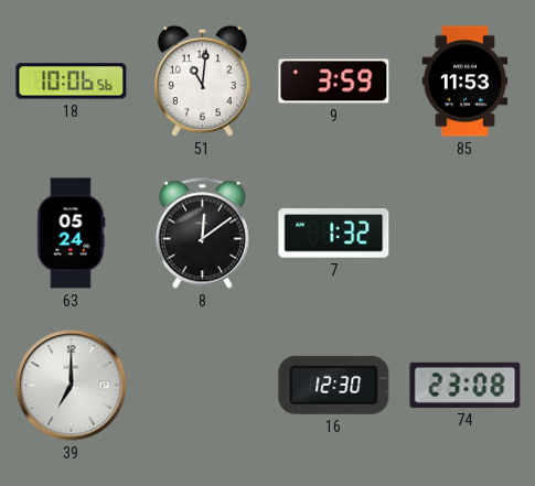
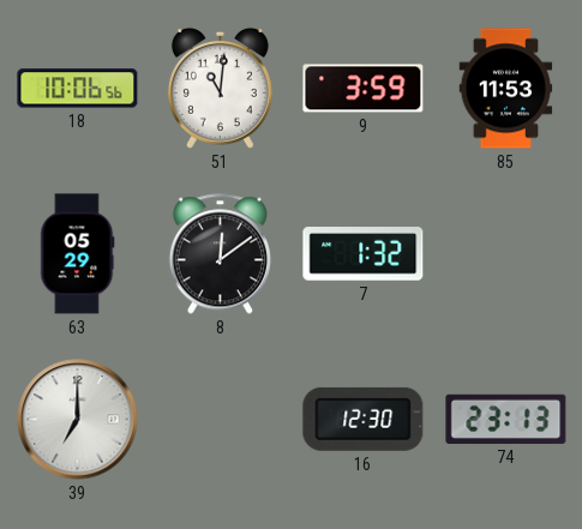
63: 05:24 -> 05:29
74: 23:08 -> 23:13
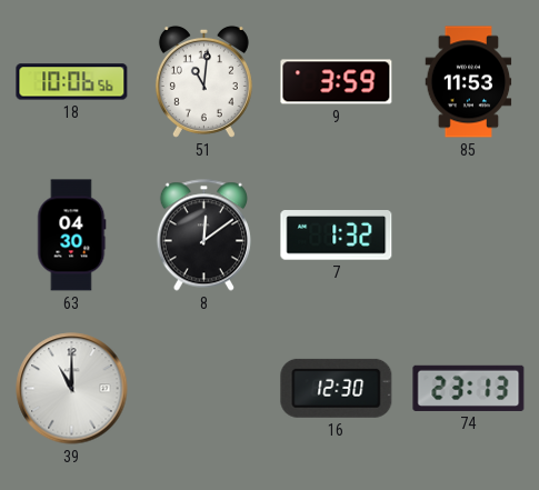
63: 05:29 -> 04:30
39: 7:00 -> 11:00
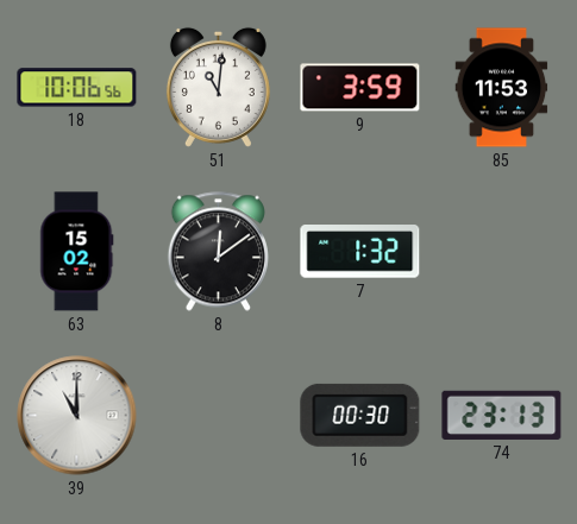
63: 04:30 -> 15:02
16: 12:30 -> 00:30
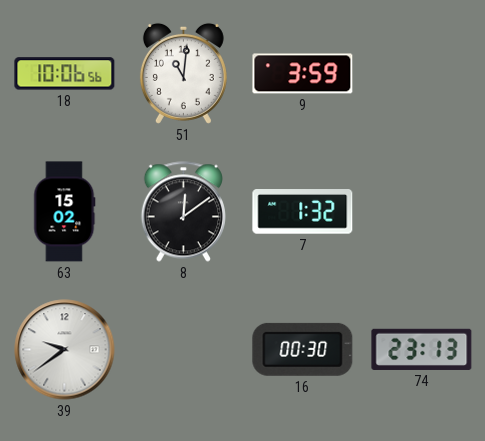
85: 11:53 -> none
39: 11:00 -> 9:39
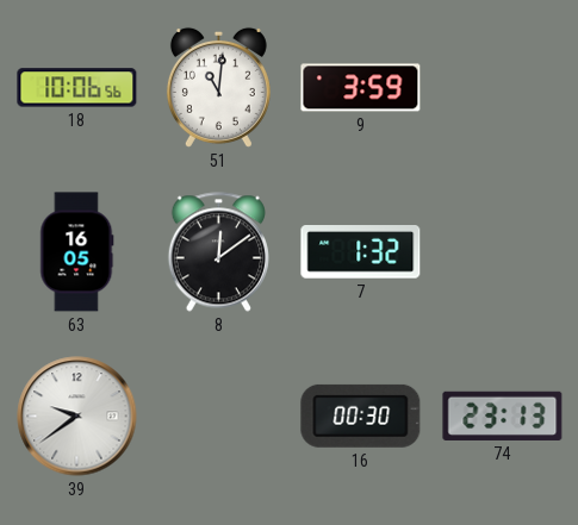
63: 15:02 -> 16:05
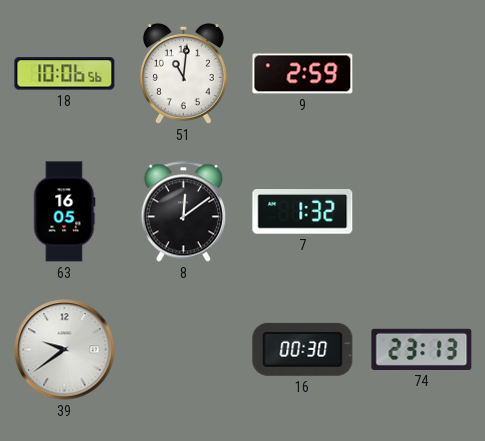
9: 3:59 -> 2:59
